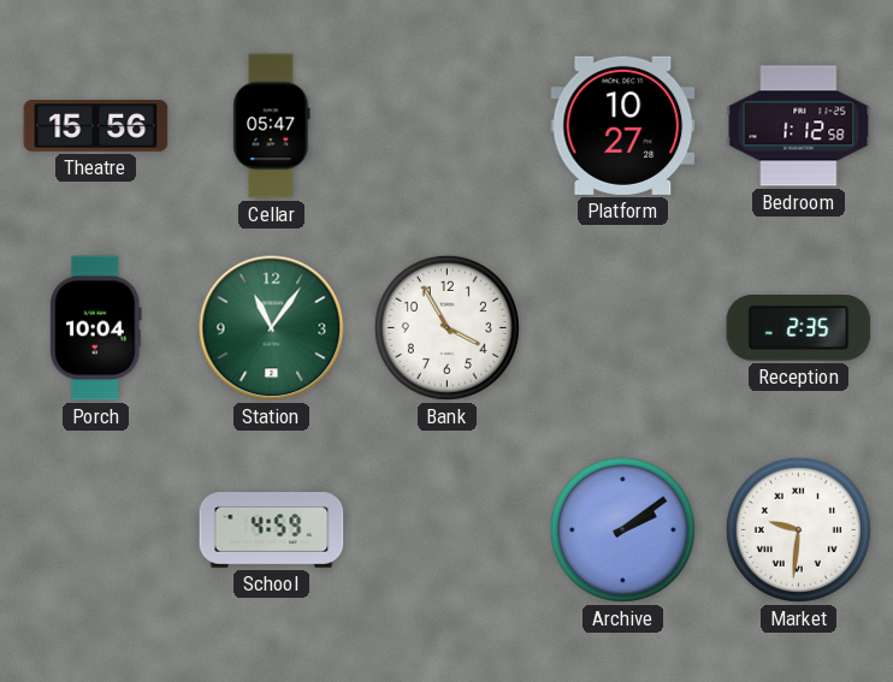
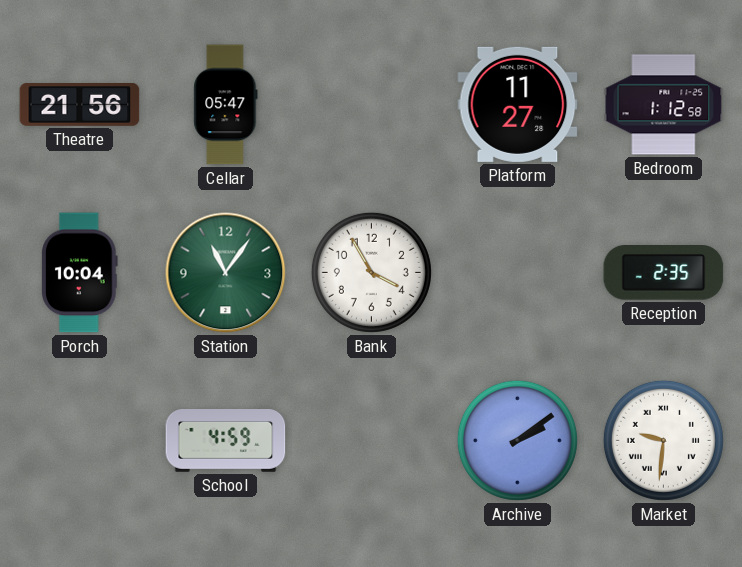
Theatre: 15:56 -> 21:56
Platform: 10:27 -> 11:27
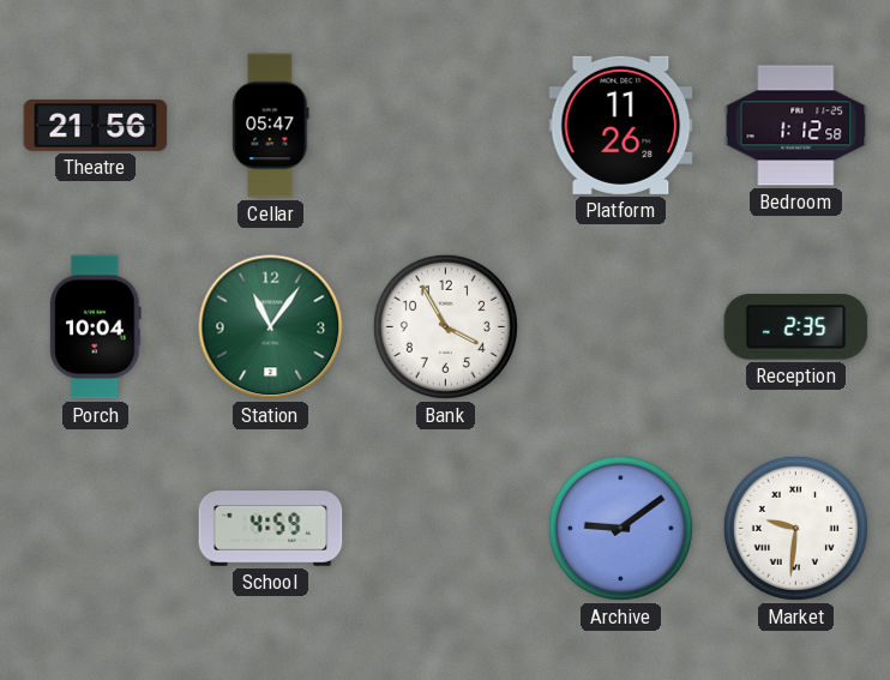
Platform: 11:27 -> 11:26
Archive: 2:09 -> 9:09
